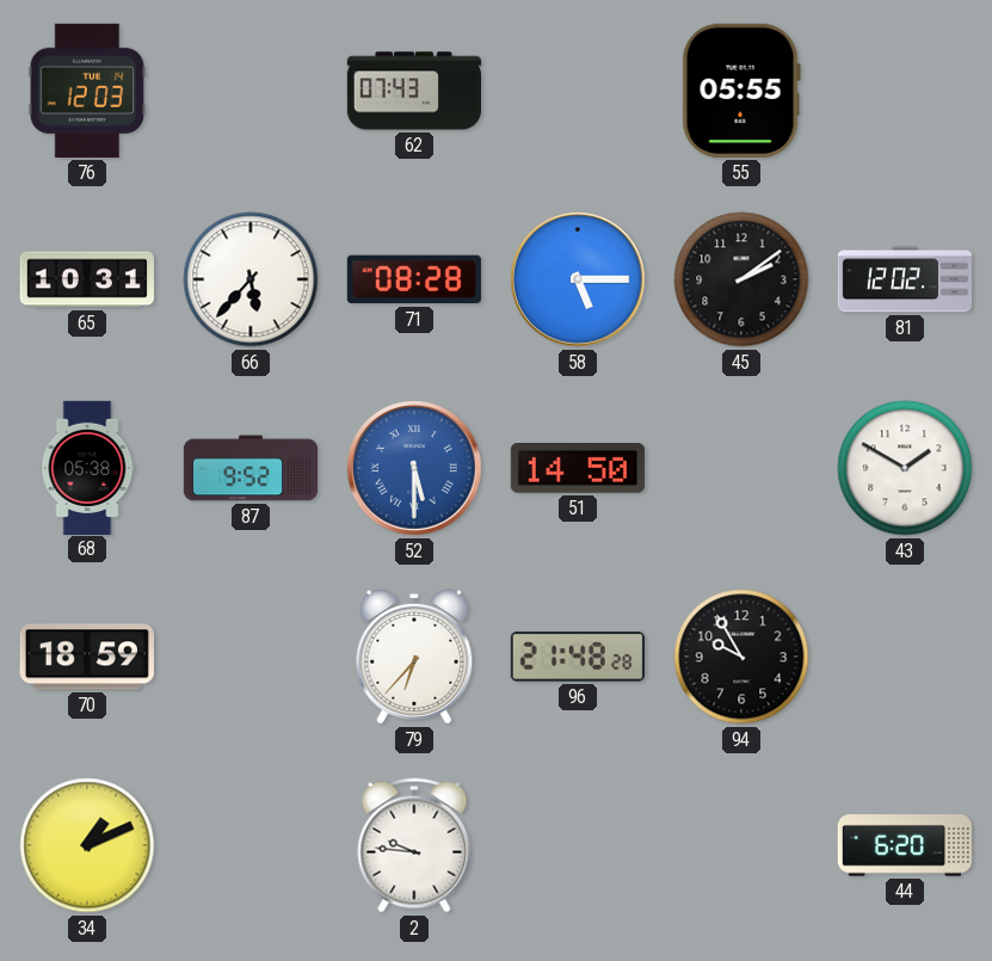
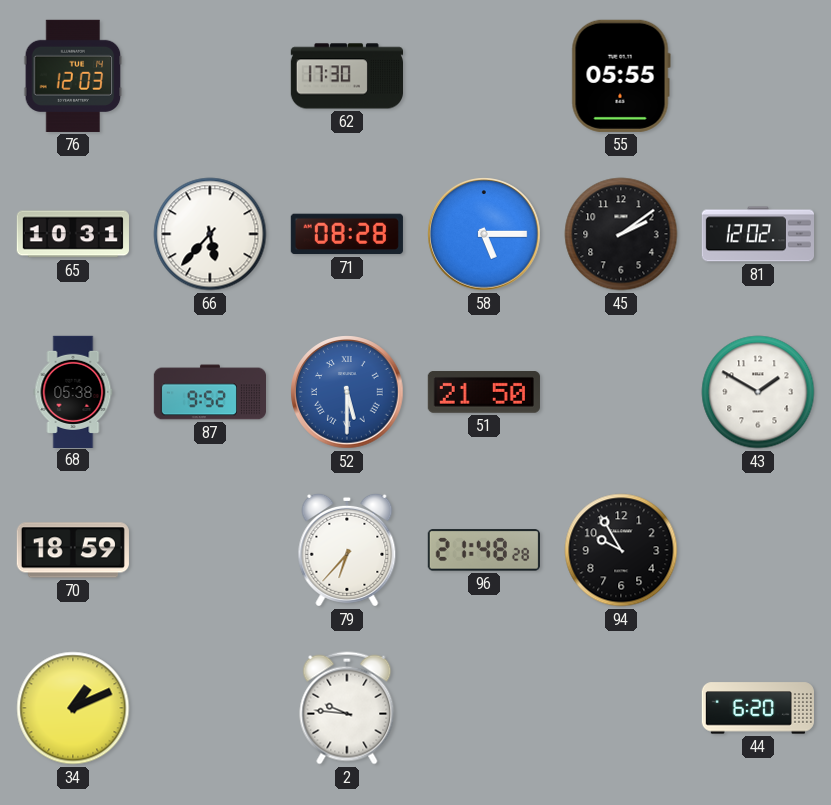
62: 07:43 -> 17:30
51: 14:50 -> 21:50
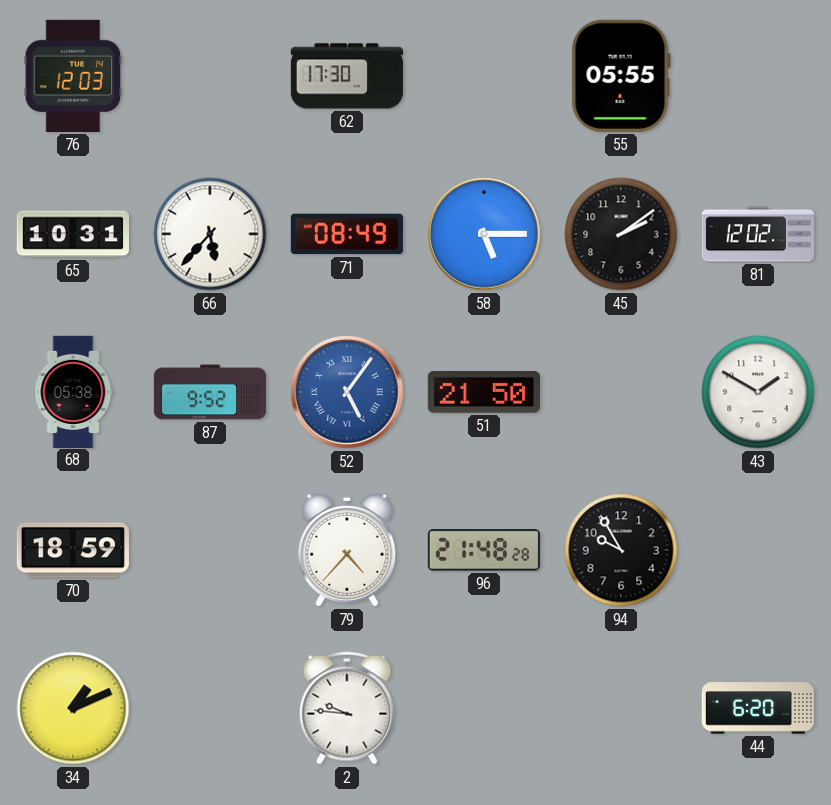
71: 08:28 -> 08:49
52: 5:30 -> 5:06
79: 6:37 -> 4:37
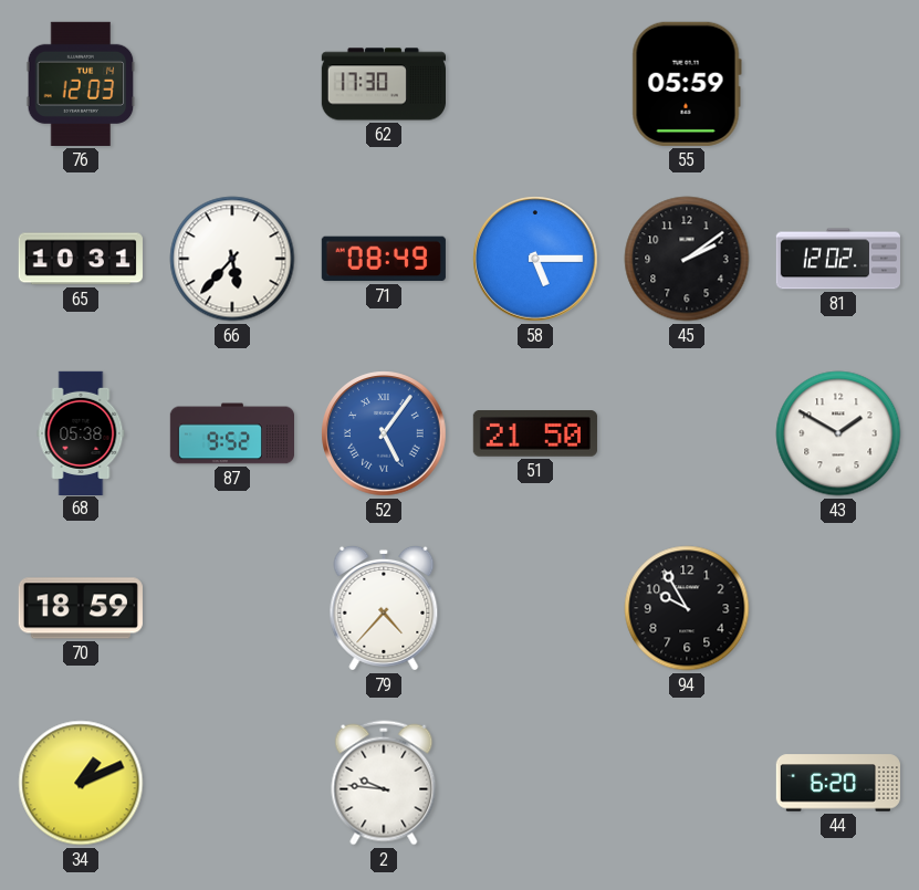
55: 05:55 -> 05:59
96: 21:48 -> none
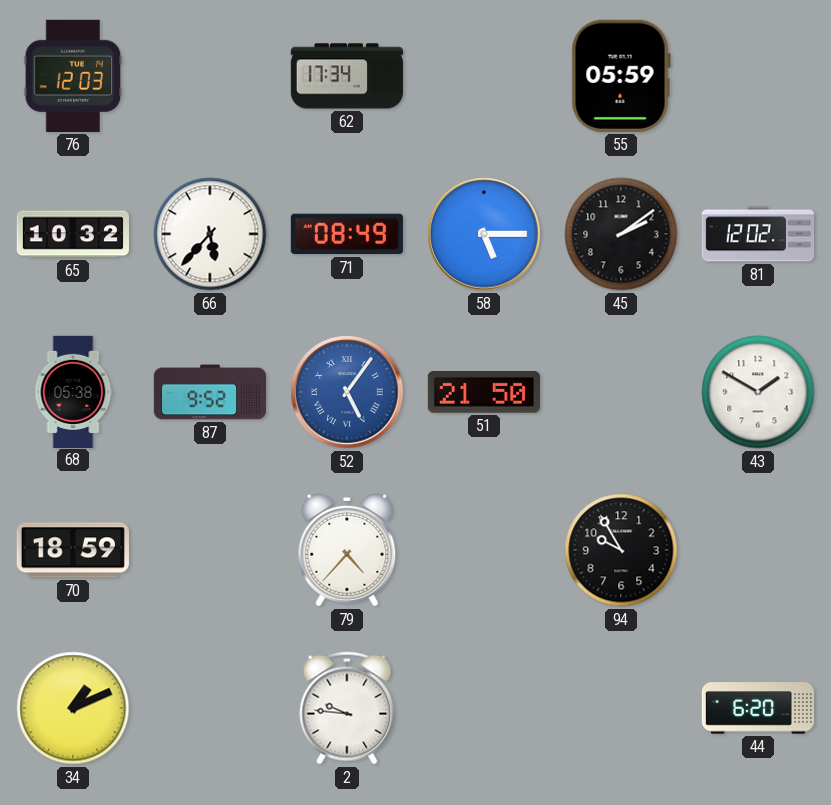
62: 17:30 -> 17:34
65: 10:31 -> 10:32
